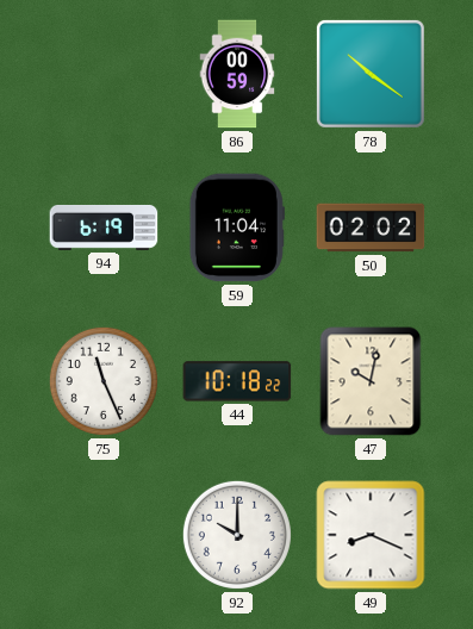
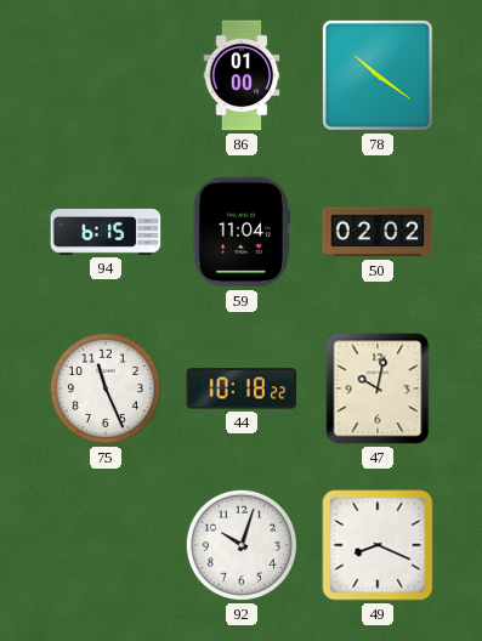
86: 00:59 -> 01:00
94: 6:19 -> 6:15
92: 10:00 -> 10:03
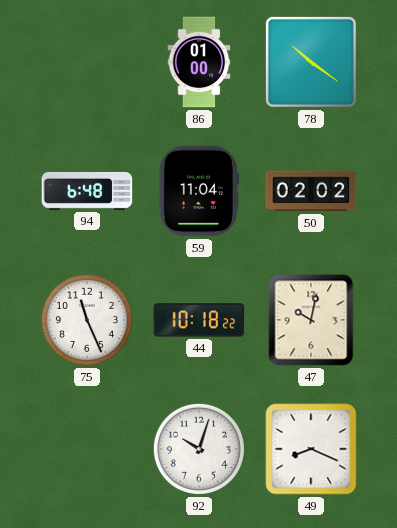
94: 6:15 -> 6:48
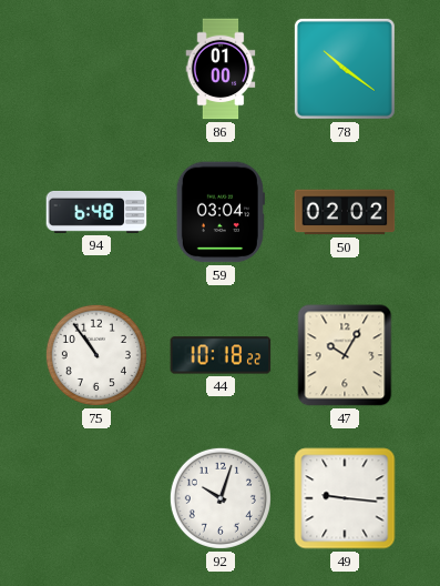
59: 11:04 -> 03:04
75: 11:26 -> 10:54
47: 10:02 -> 10:05
49: 8:19 -> 9:16
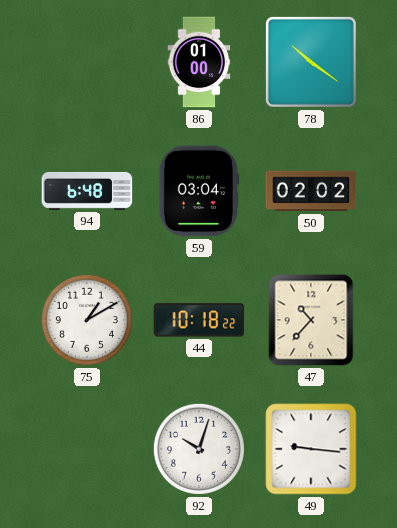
75: 10:54 -> 1:10
47: 10:05 -> 10:37
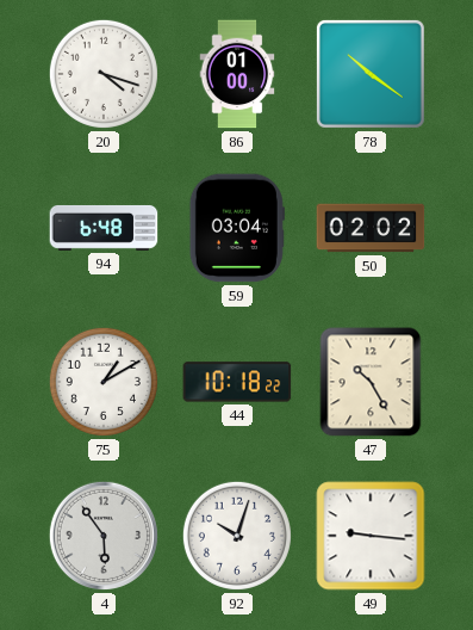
20: none -> 4:18
47: 10:37 -> 10:25
4: none -> 5:54
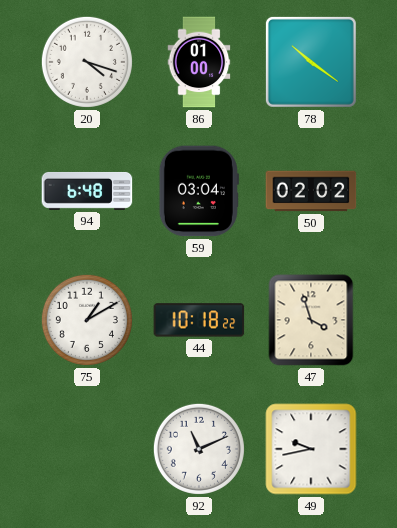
47: 10:25 -> 3:57
4: 5:54 -> none
92: 10:03 -> 11:11
49: 9:16 -> 9:43
